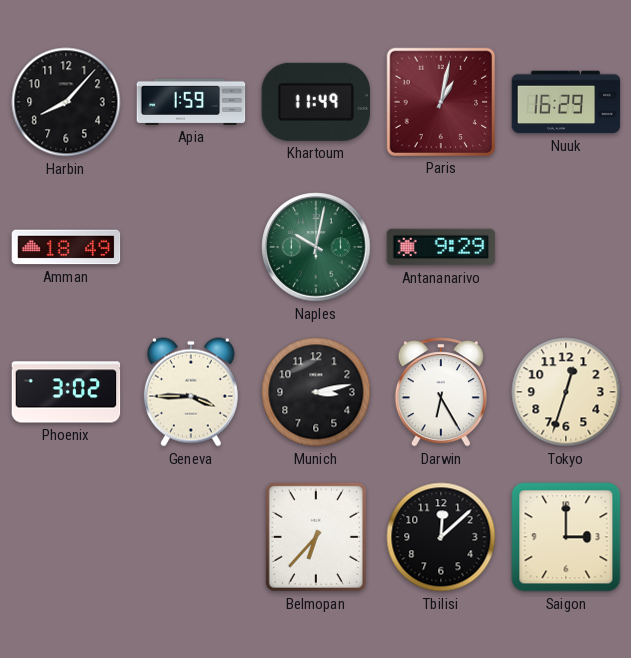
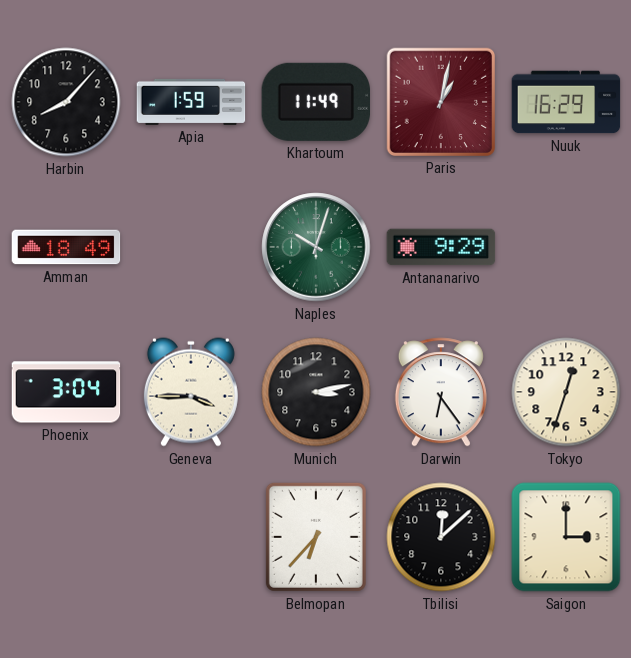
Naples: 10:02 -> 10:03
Phoenix: 3:02 -> 3:04
Darwin: 6:25 -> 6:24
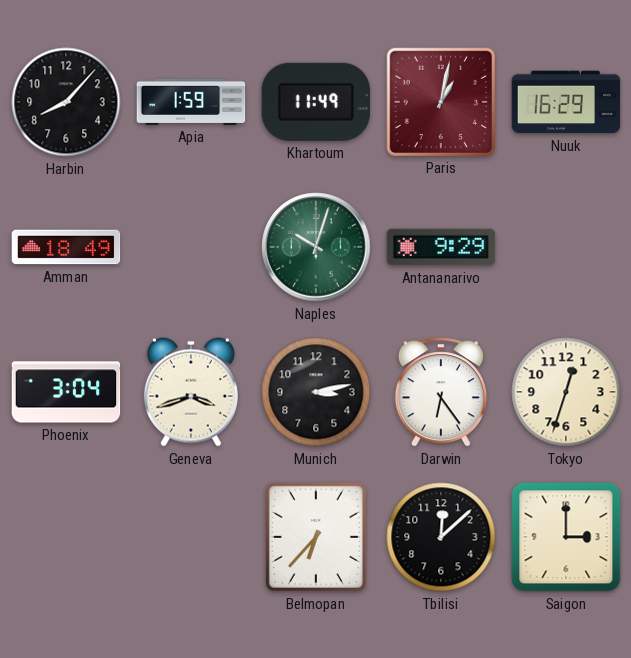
Geneva: 3:45 -> 3:42
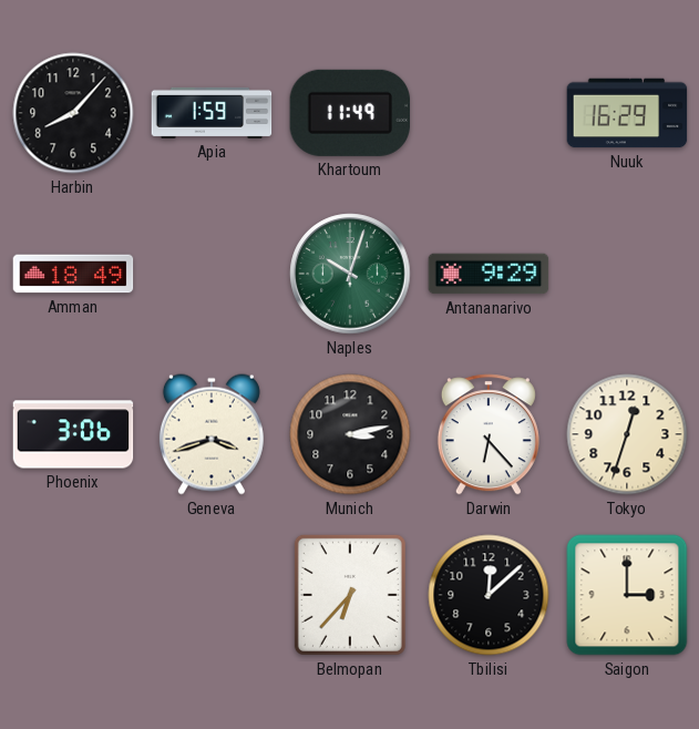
Paris: 1:02 -> none
Phoenix: 3:04 -> 3:06
Darwin: 6:24 -> 6:23
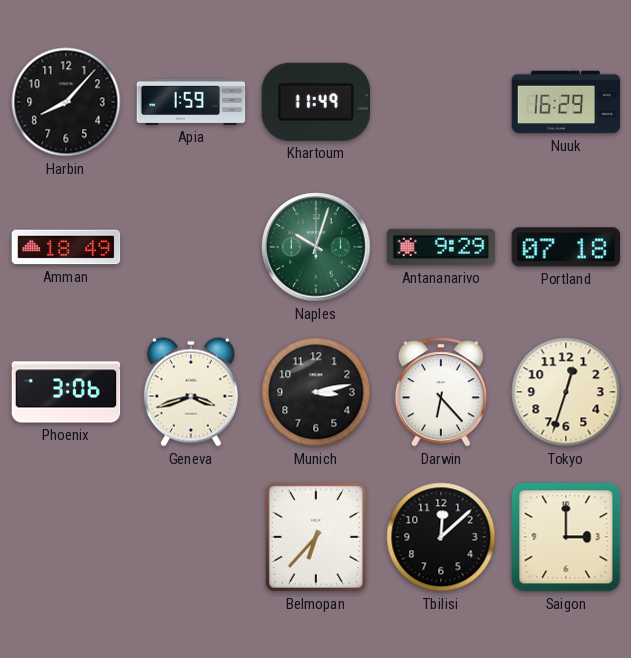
Portland: none -> 07:18
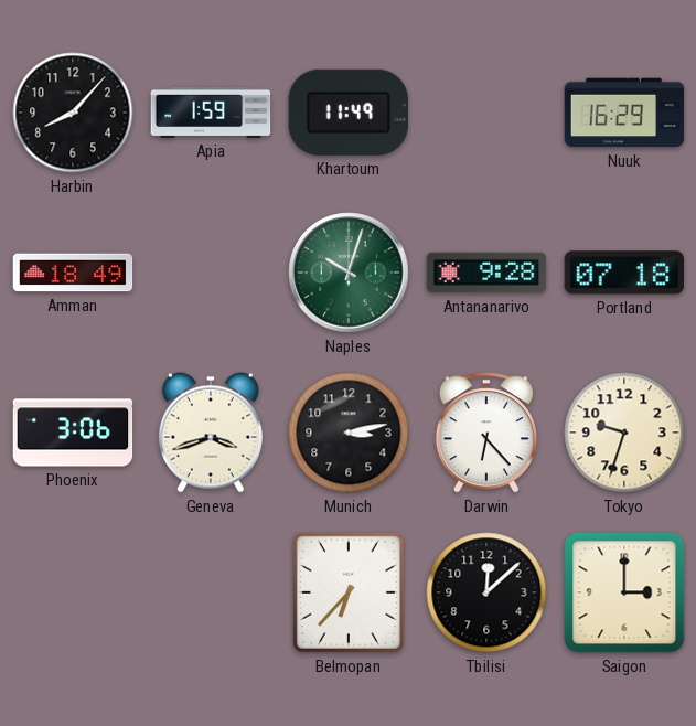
Antananarivo: 9:29 -> 9:28
Tokyo: 12:33 -> 9:33
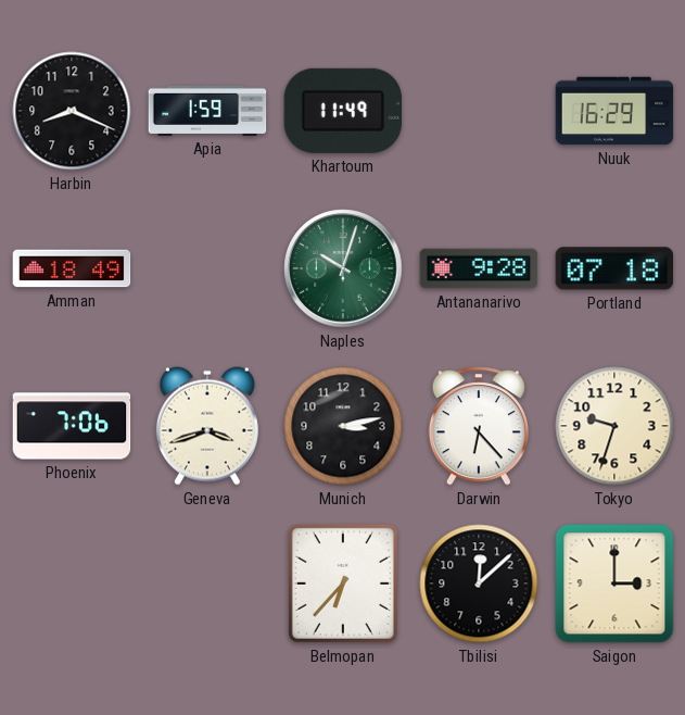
Harbin: 8:07 -> 8:19
Phoenix: 3:06 -> 7:06
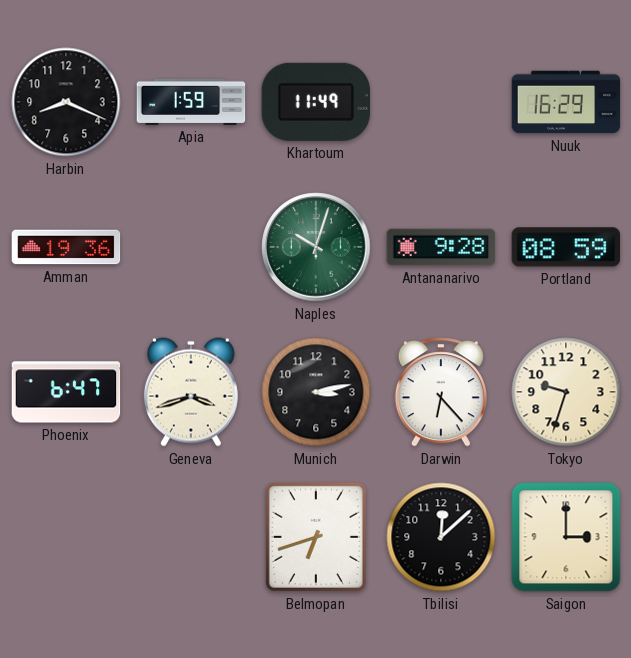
Amman: 18:49 -> 19:36
Portland: 07:18 -> 08:59
Phoenix: 7:06 -> 6:47
Belmopan: 6:37 -> 6:42
